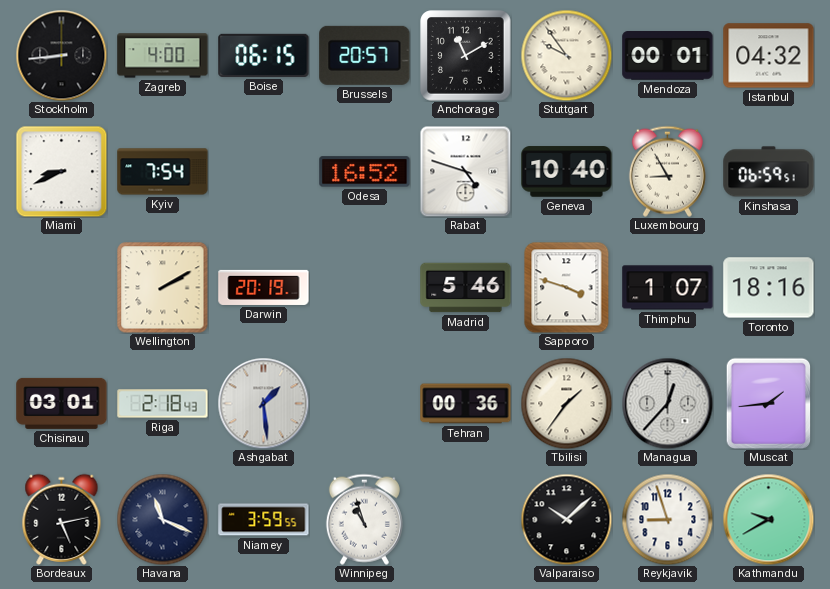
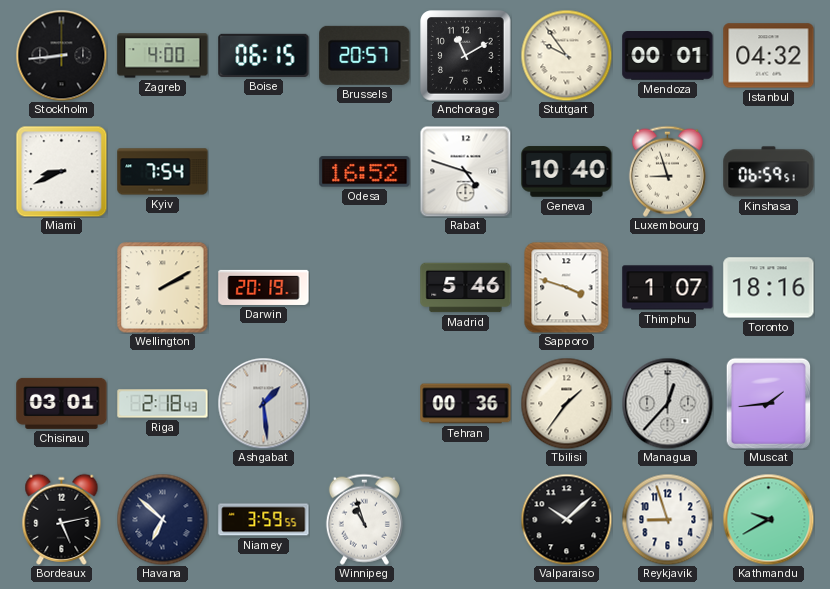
Luxembourg: 8:55 -> 8:57
Havana: 11:19 -> 6:52
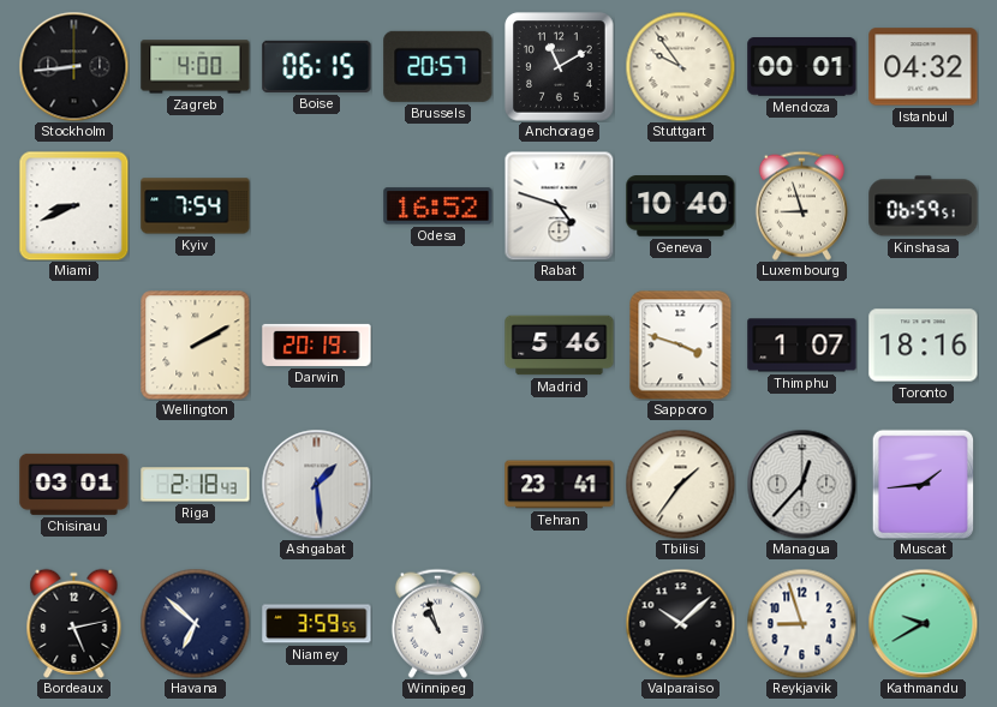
Tehran: 00:36 -> 23:41
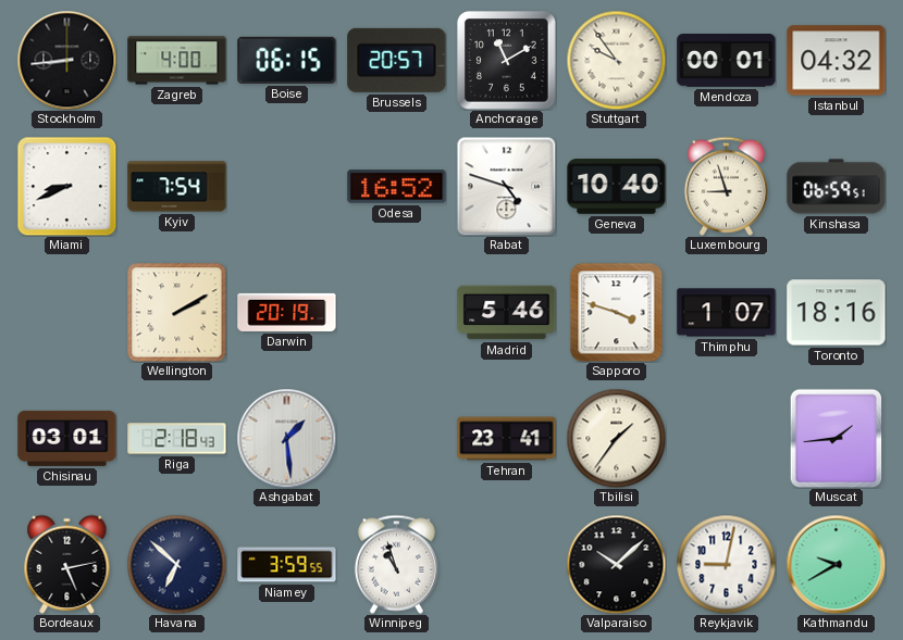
Managua: 12:37 -> none
Reykjavik: 8:57 -> 9:02
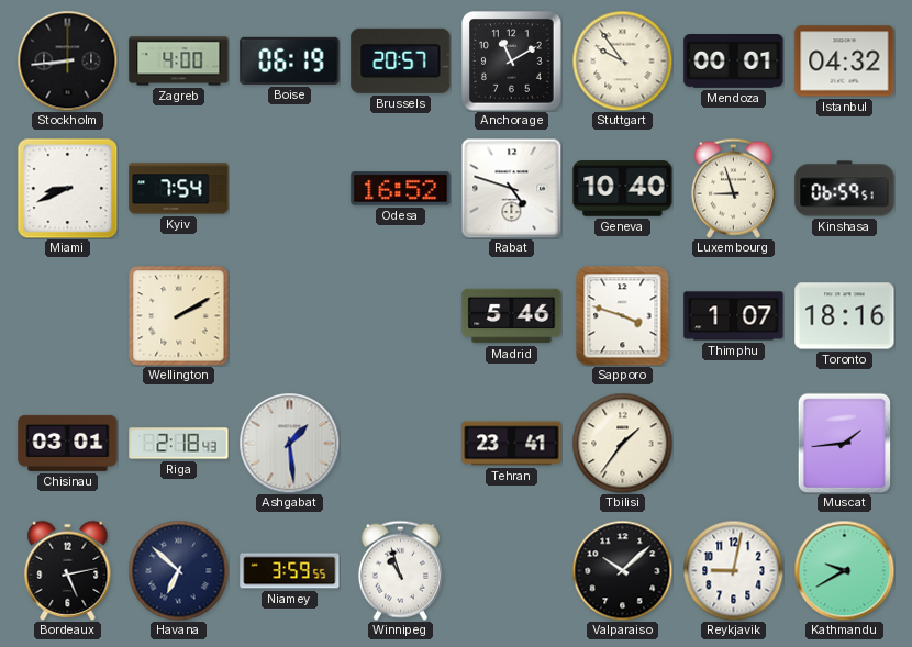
Boise: 06:15 -> 06:19
Darwin: 20:19 -> none
